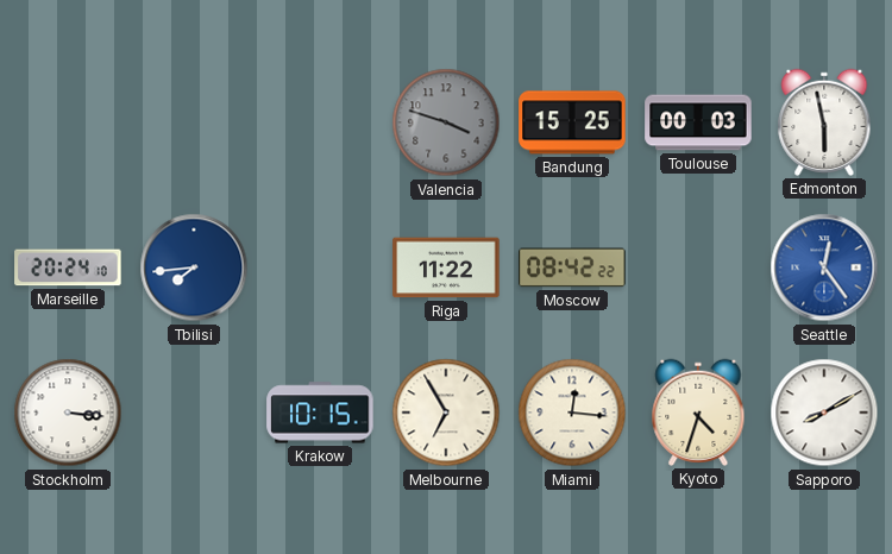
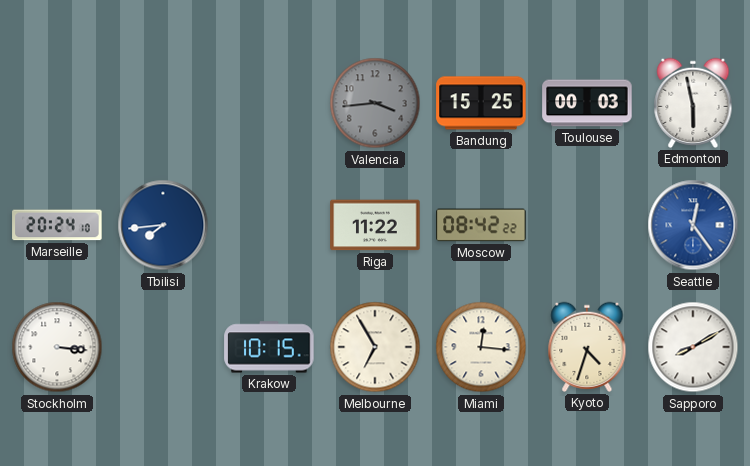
Valencia: 3:48 -> 3:44
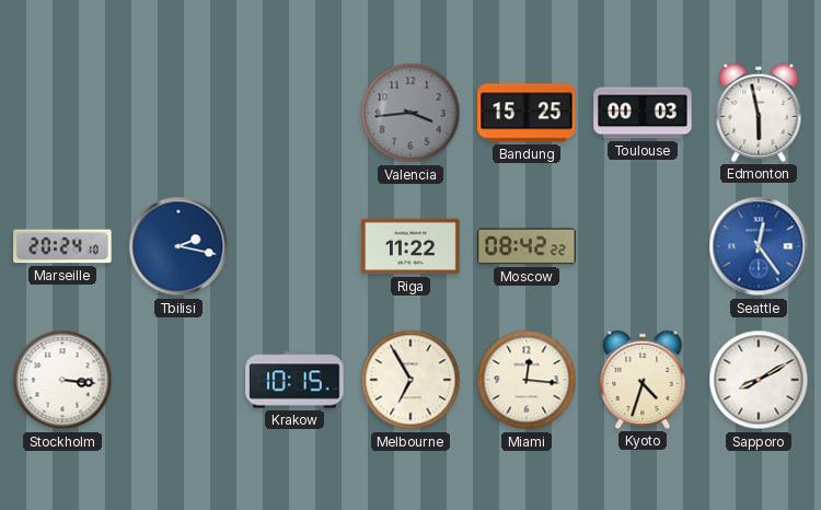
Tbilisi: 7:44 -> 2:17
